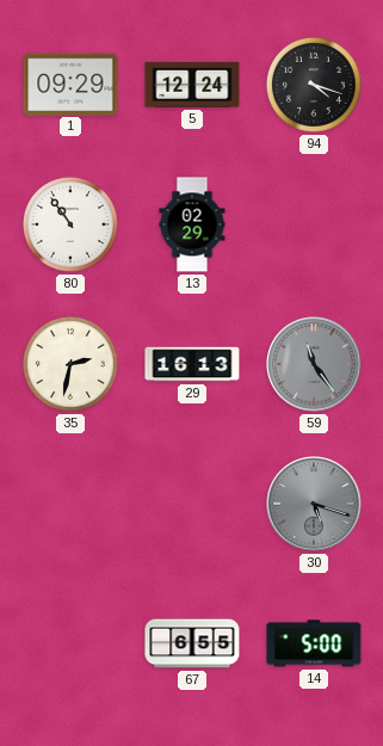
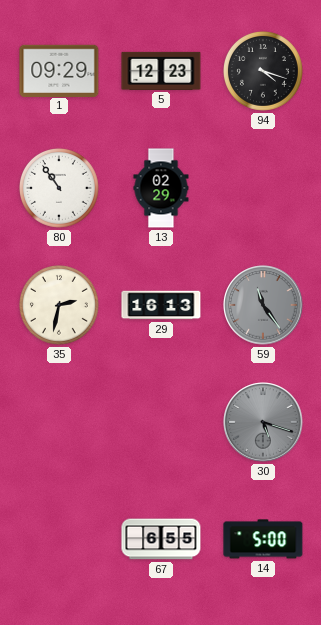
5: 12:24 -> 12:23
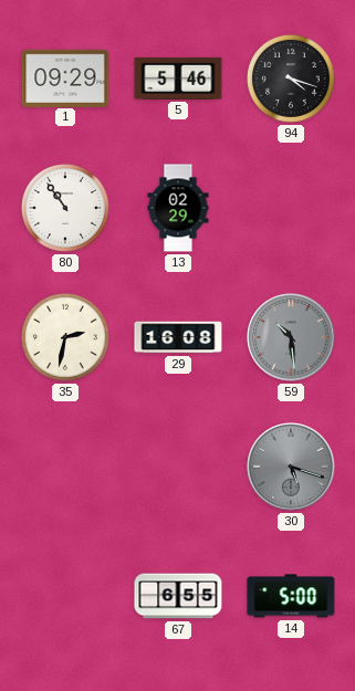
5: 12:23 -> 5:46
29: 16:13 -> 16:08
59: 11:24 -> 10:29
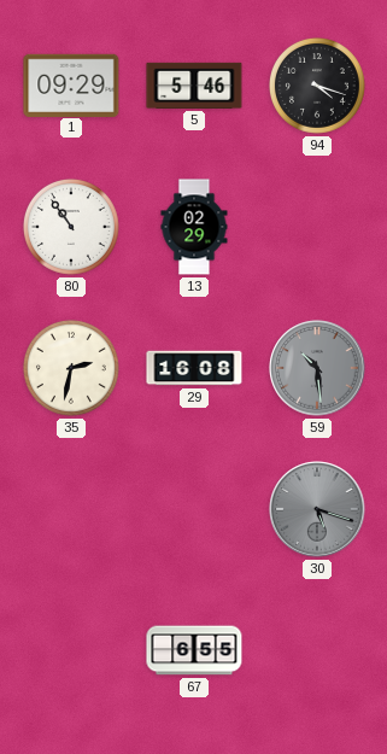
14: 5:00 -> none
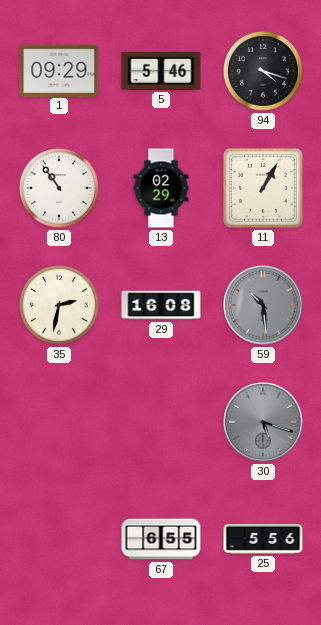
11: none -> 1:05
25: none -> 5:56
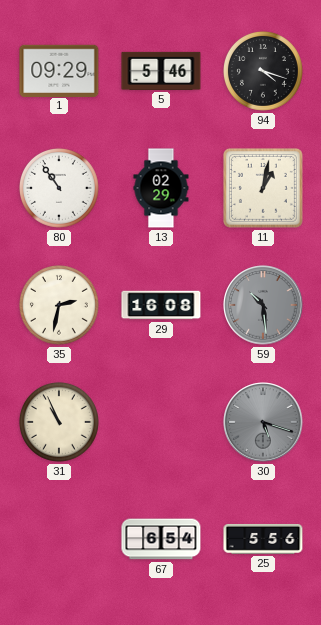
11: 1:05 -> 1:02
31: none -> 10:56
67: 6:55 -> 6:54
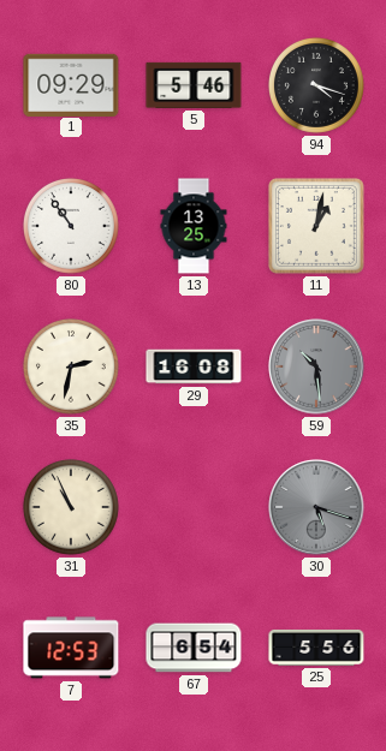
13: 02:29 -> 13:25
7: none -> 12:53
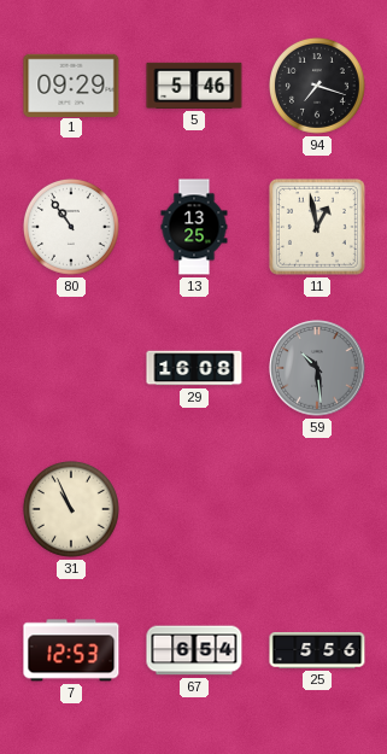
94: 4:18 -> 7:18
11: 1:02 -> 12:58
35: 2:32 -> none
30: 5:18 -> none
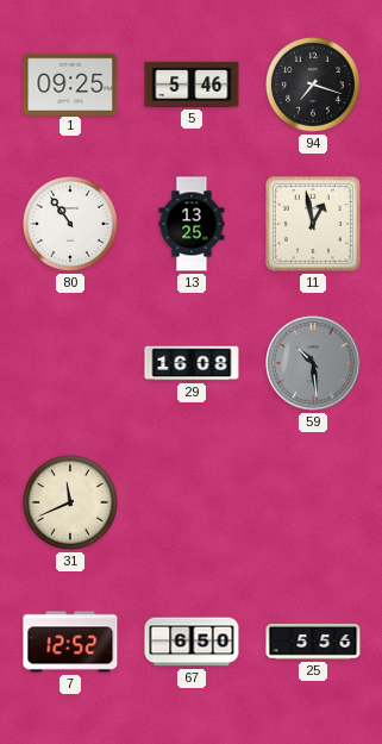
1: 09:29 -> 09:25
31: 10:56 -> 11:41
7: 12:53 -> 12:52
67: 6:54 -> 6:50
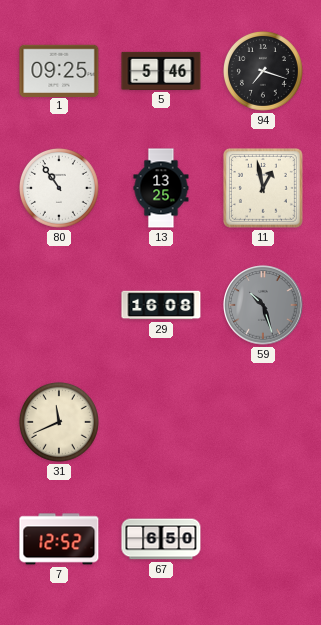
59: 10:29 -> 10:27
25: 5:56 -> none
